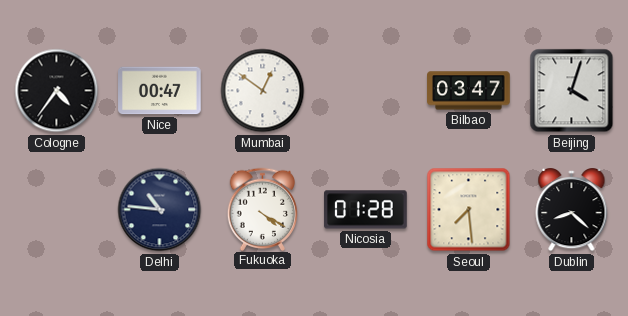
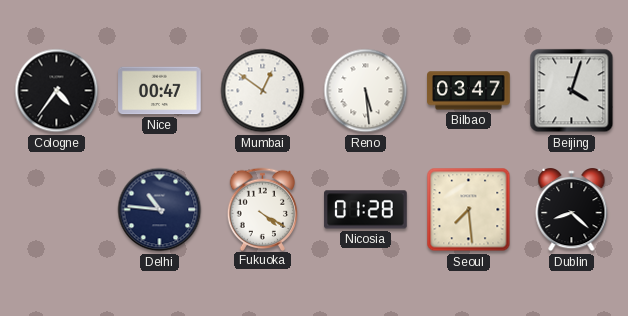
Reno: none -> 5:29
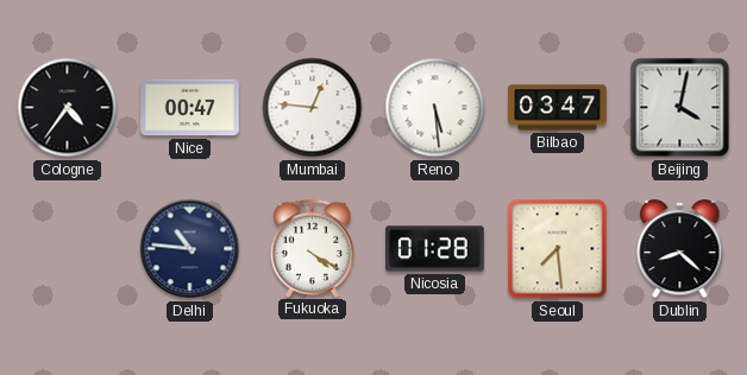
Mumbai: 12:51 -> 12:46
Beijing: 4:03 -> 4:02
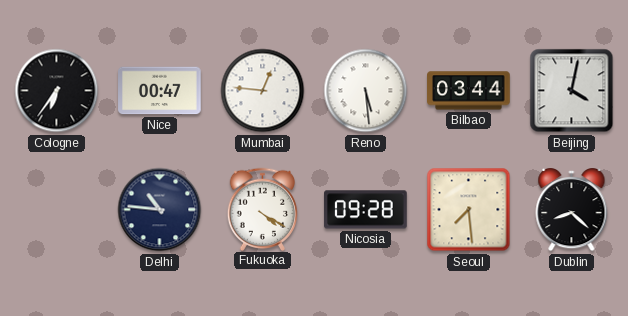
Cologne: 4:36 -> 6:36
Bilbao: 03:47 -> 03:44
Nicosia: 01:28 -> 09:28
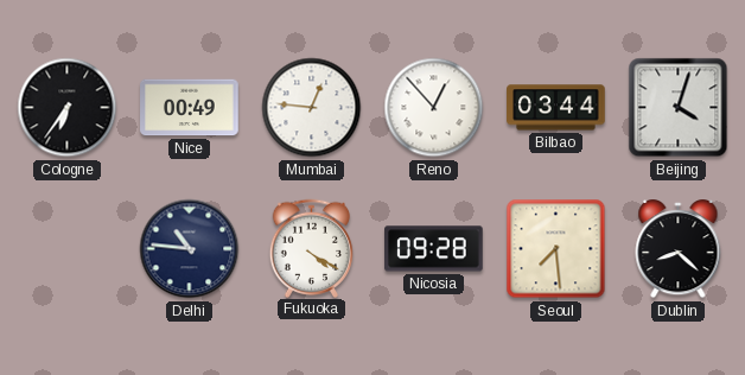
Nice: 00:47 -> 00:49
Reno: 5:29 -> 12:53
Beijing: 4:02 -> 4:03
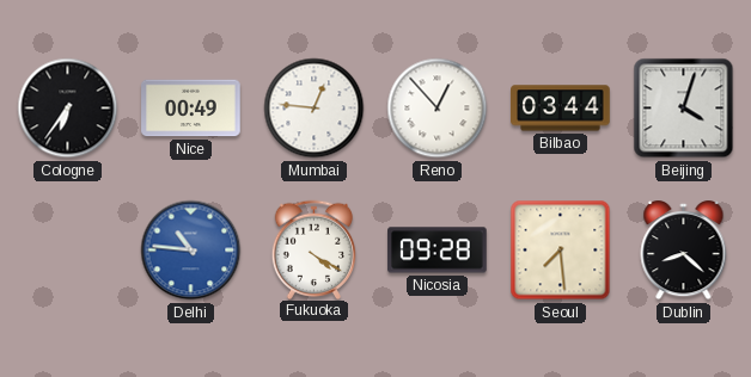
Delhi dial: navy -> blue
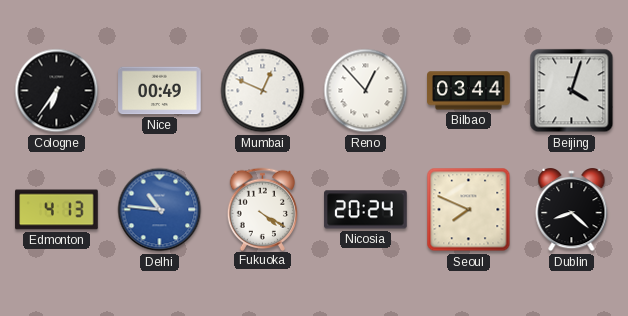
Mumbai: 12:46 -> 12:49
Edmonton: none -> 4:13
Nicosia: 09:28 -> 20:24
Seoul: 7:29 -> 7:49
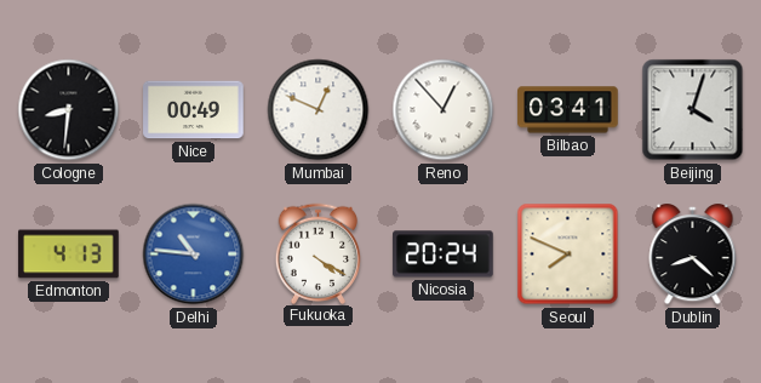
Cologne: 6:36 -> 8:31
Bilbao: 03:44 -> 03:41
